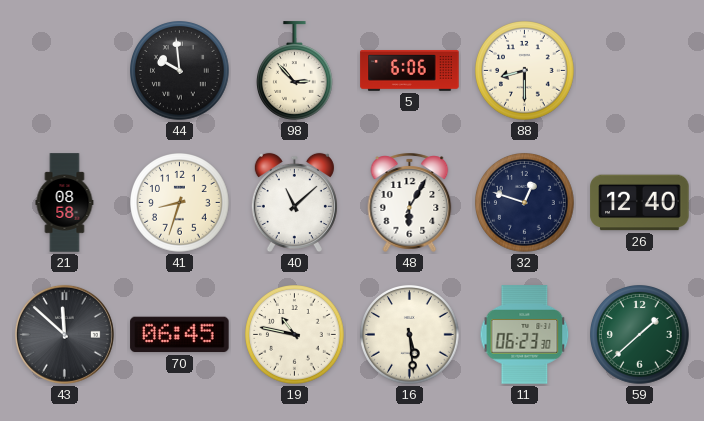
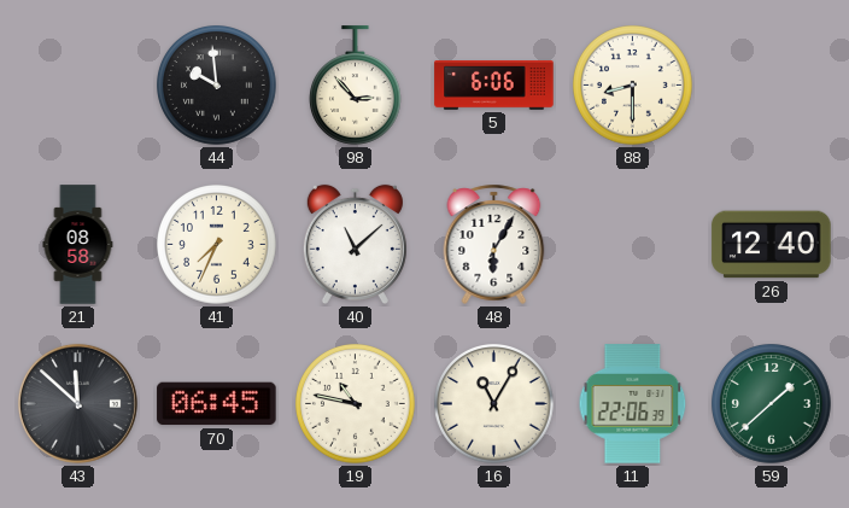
41: 8:33 -> 7:34
32: 12:48 -> none
16: 5:29 -> 11:05
11: 06:23 -> 22:06
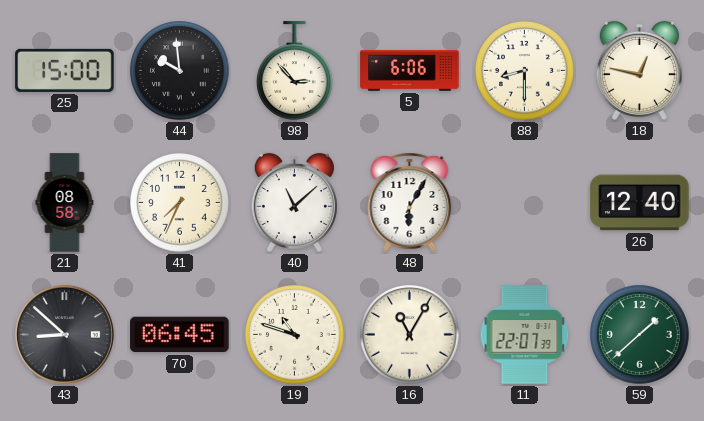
25: none -> 15:00
18: none -> 12:47
43: 11:52 -> 8:52
19: 10:47 -> 10:48
11: 22:06 -> 22:07
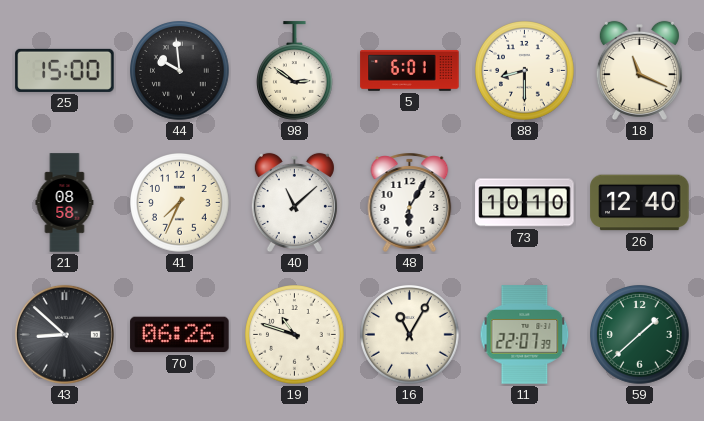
98: 2:53 -> 2:51
5: 6:06 -> 6:01
18: 12:47 -> 11:19
73: none -> 10:10
70: 06:45 -> 06:26
